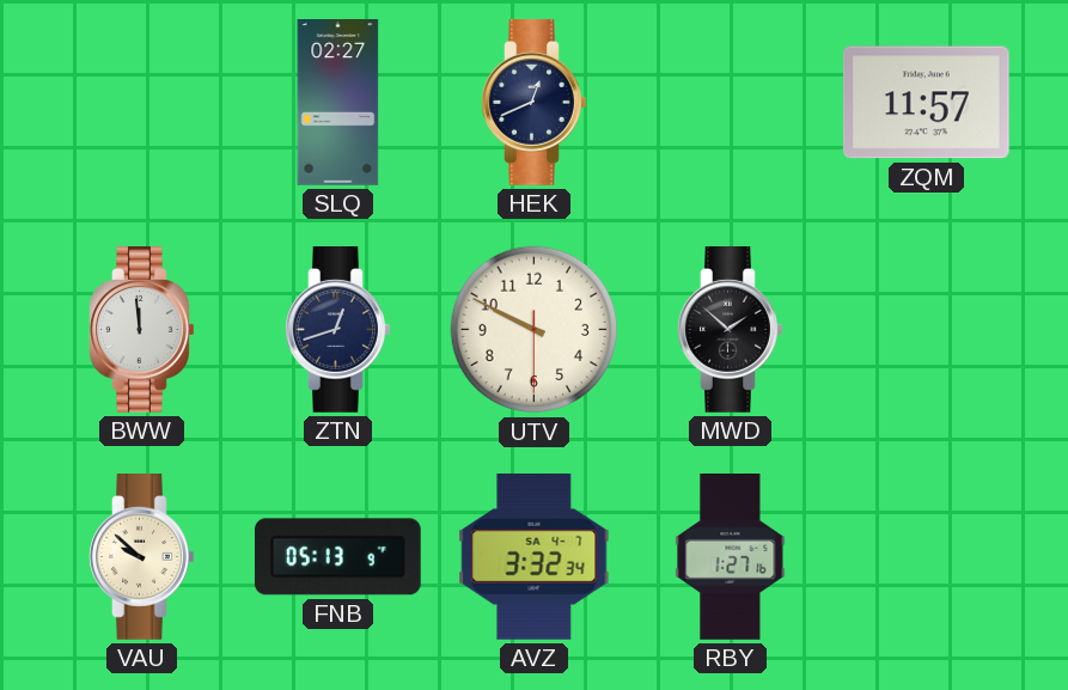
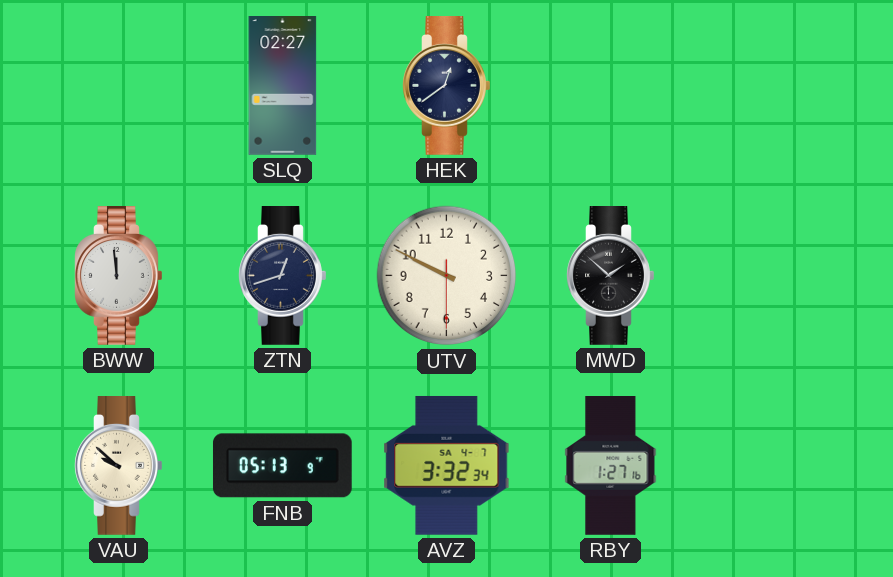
HEK: 12:41 -> 12:39
ZQM: 11:57 -> none
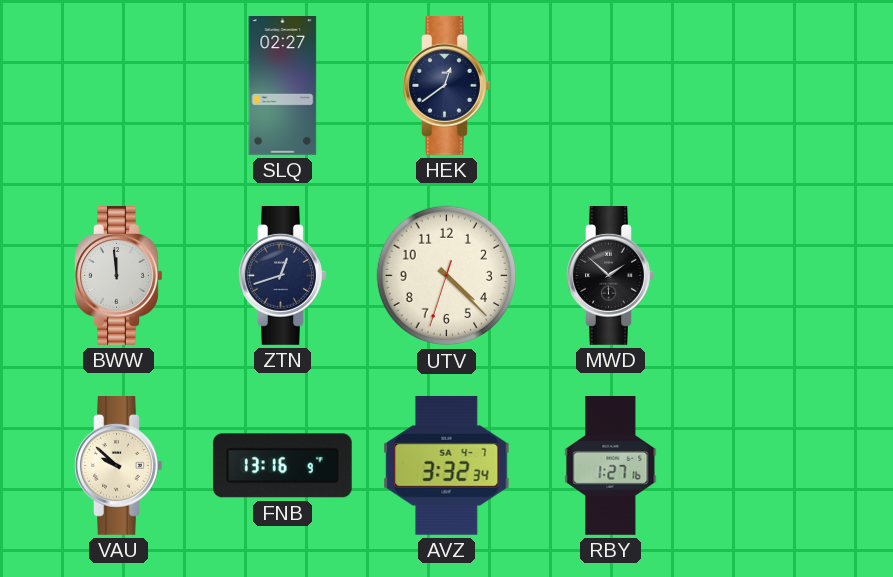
UTV: 9:49 -> 4:22
FNB: 05:13 -> 13:16
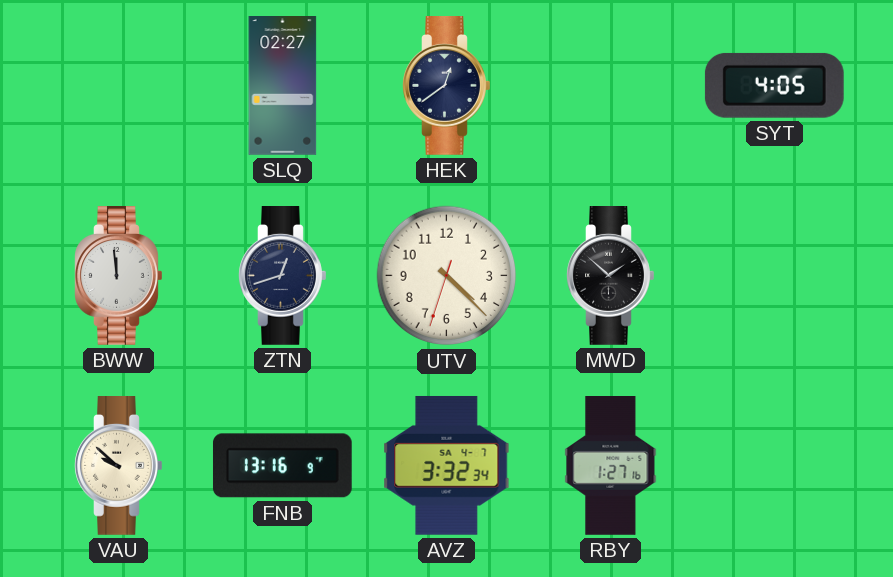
SYT: none -> 4:05
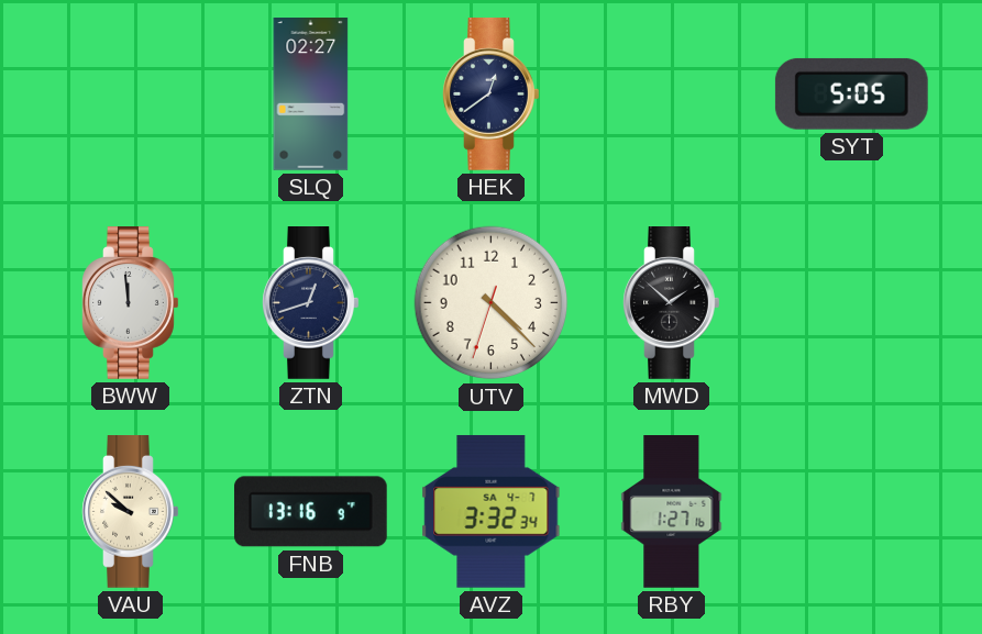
SYT: 4:05 -> 5:05
